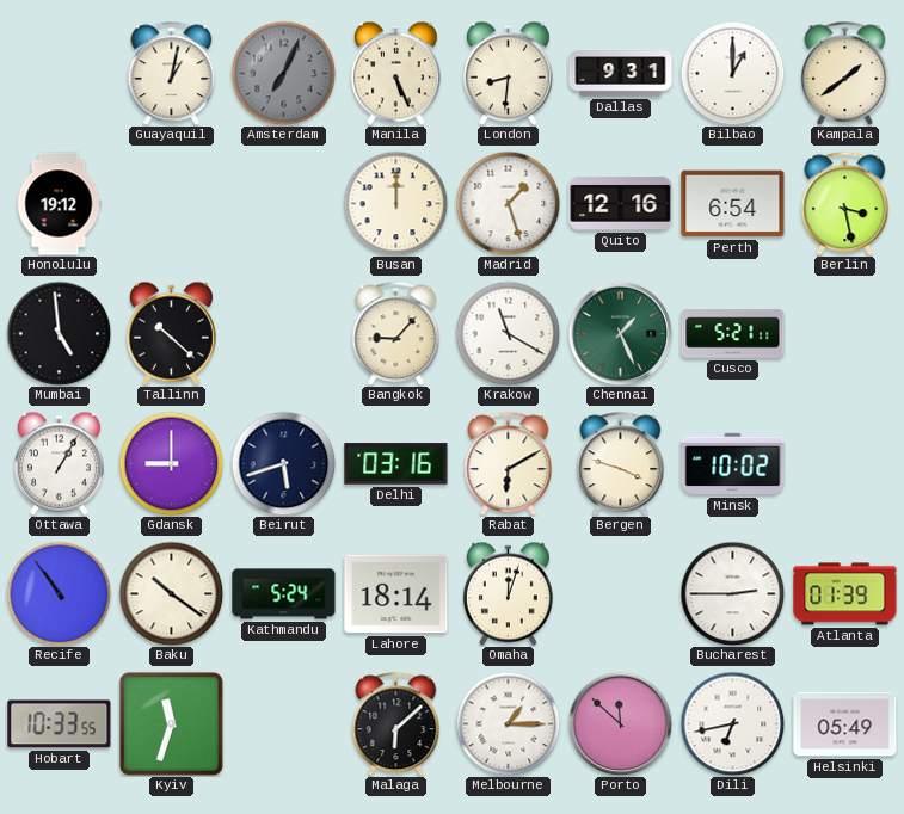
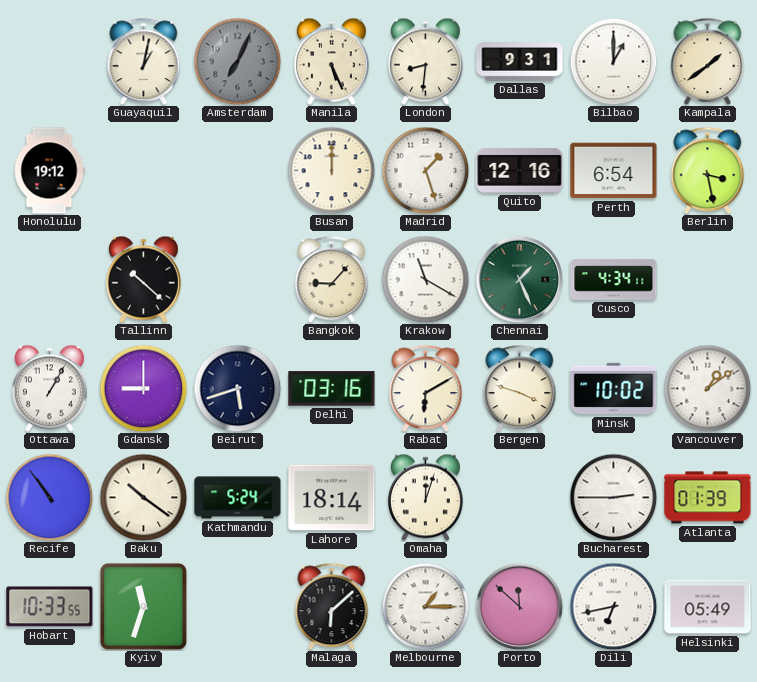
Mumbai: 4:59 -> none
Cusco: 5:21 -> 4:34
Vancouver: none -> 1:09
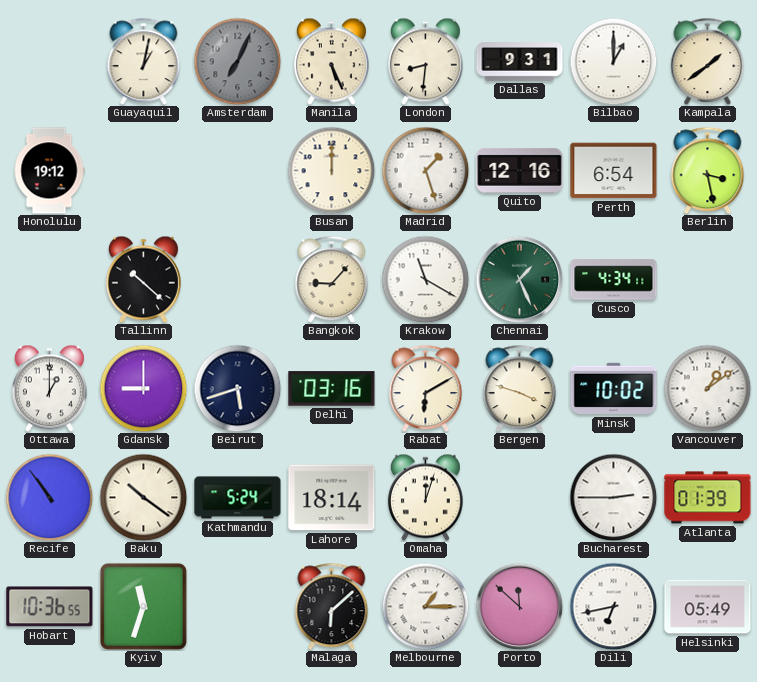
Ottawa: 1:05 -> 1:00
Hobart: 10:33 -> 10:36
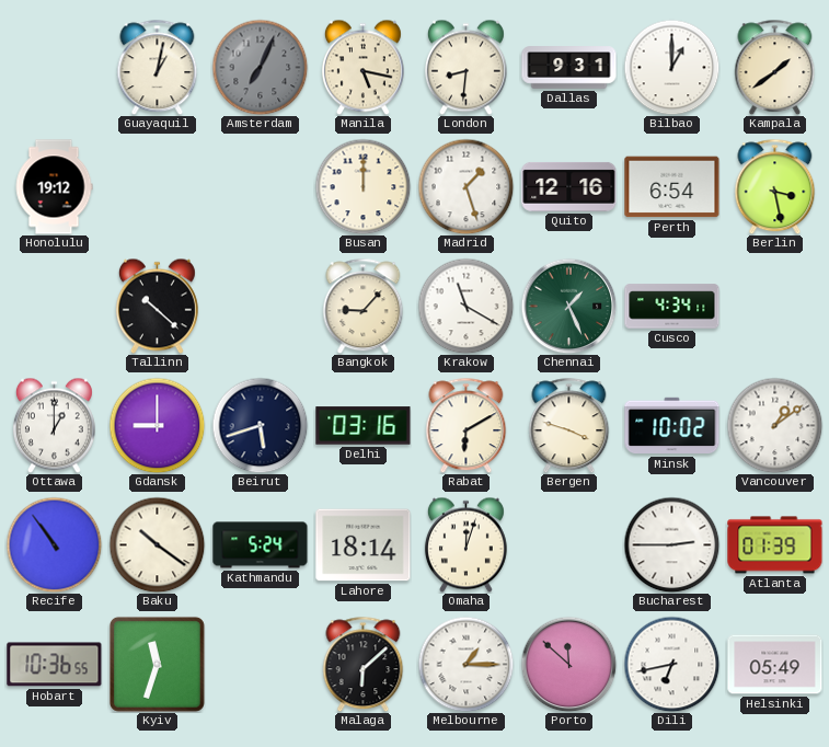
Manila: 5:26 -> 5:17
